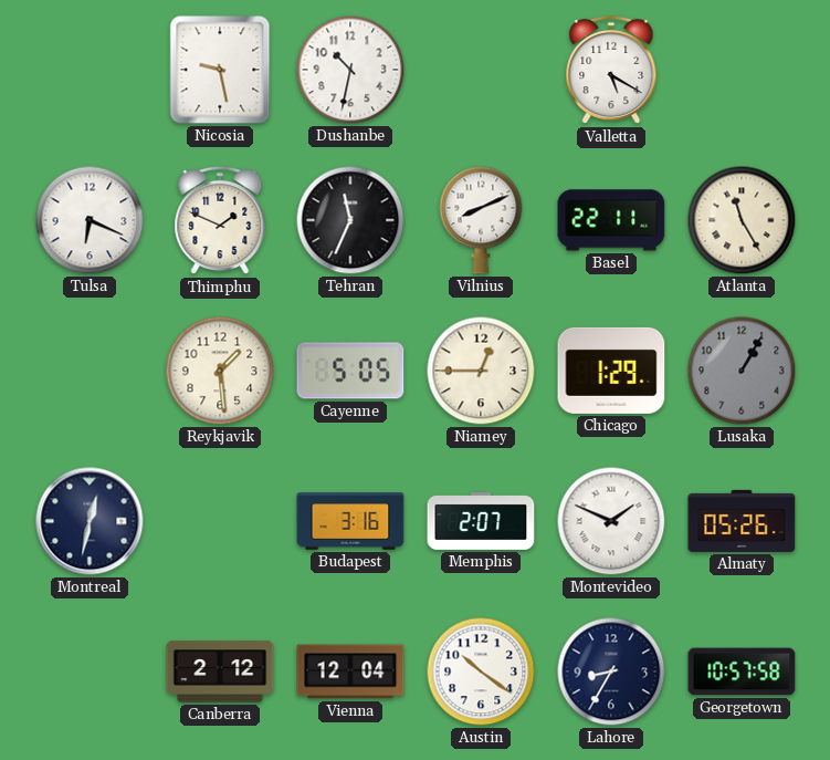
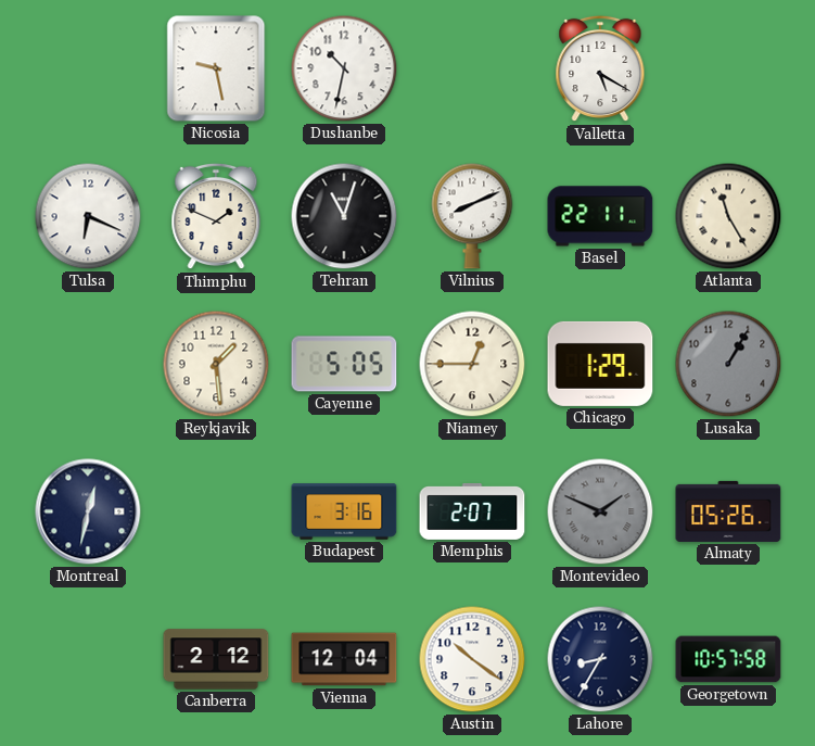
Tehran: 11:34 -> 11:03
Montevideo dial: white -> grey
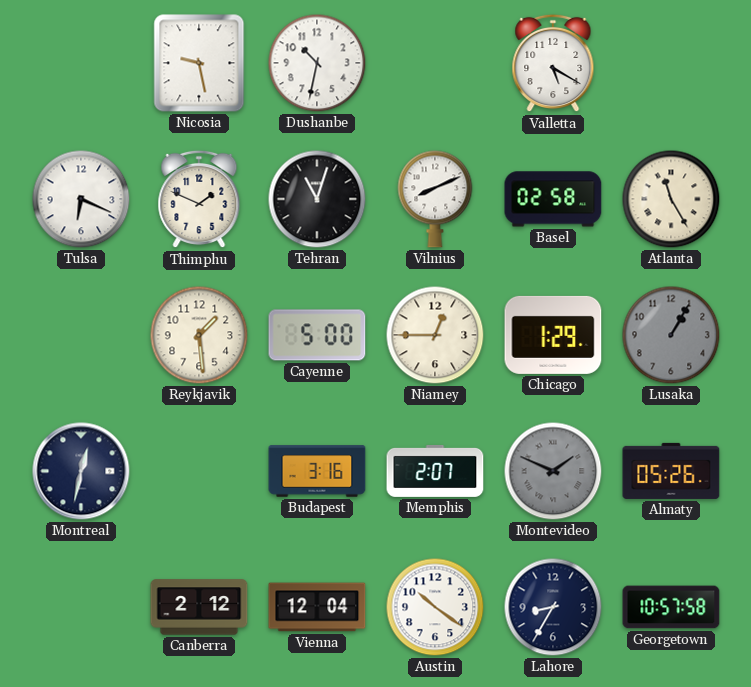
Basel: 22:11 -> 02:58
Cayenne: 5:05 -> 5:00
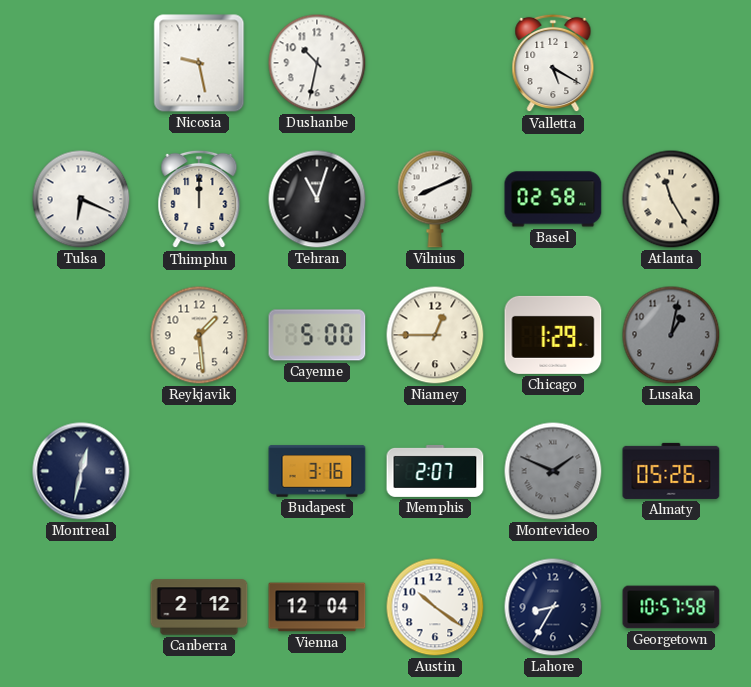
Thimphu: 1:49 -> 12:00
Lusaka: 1:05 -> 1:02
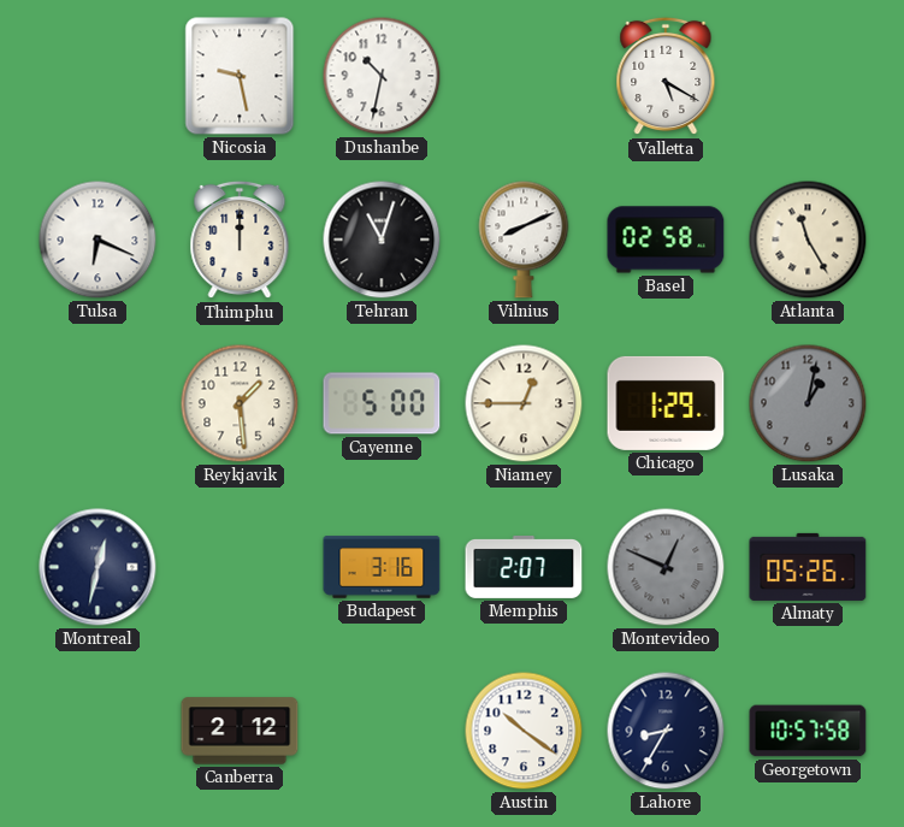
Montevideo: 1:49 -> 12:49
Vienna: 12:04 -> none
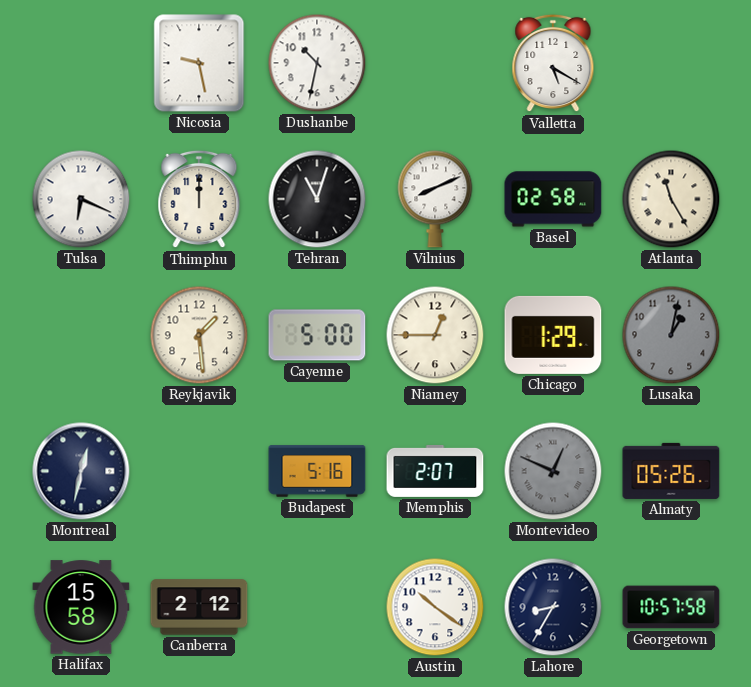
Budapest: 3:16 -> 5:16
Halifax: none -> 15:58
